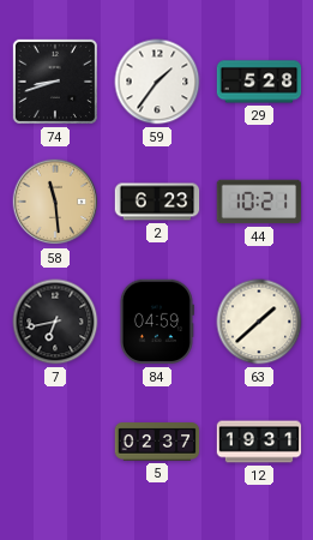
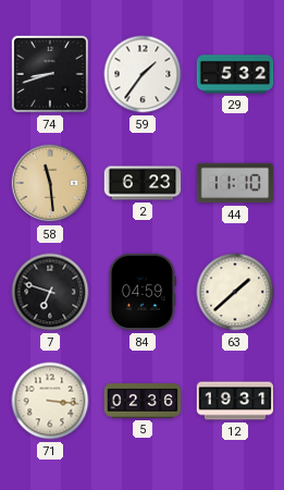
29: 5:28 -> 5:32
44: 10:21 -> 11:10
7: 6:43 -> 6:48
71: none -> 3:16
5: 02:37 -> 02:36
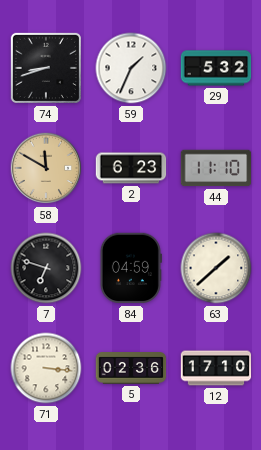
59: 1:36 -> 1:34
58: 11:29 -> 11:50
12: 19:31 -> 17:10
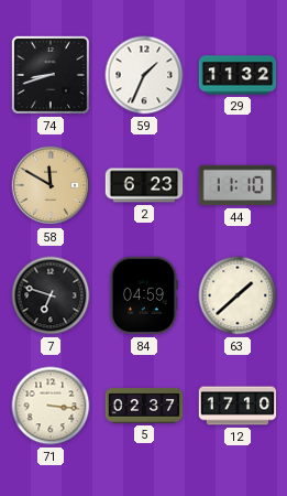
29: 5:32 -> 11:32
5: 02:36 -> 02:37
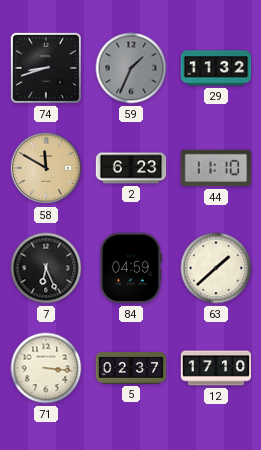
59 dial: white -> grey
7: 6:48 -> 6:26
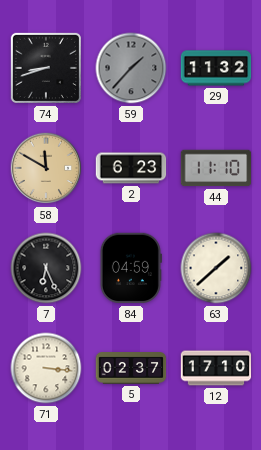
59: 1:34 -> 1:37
